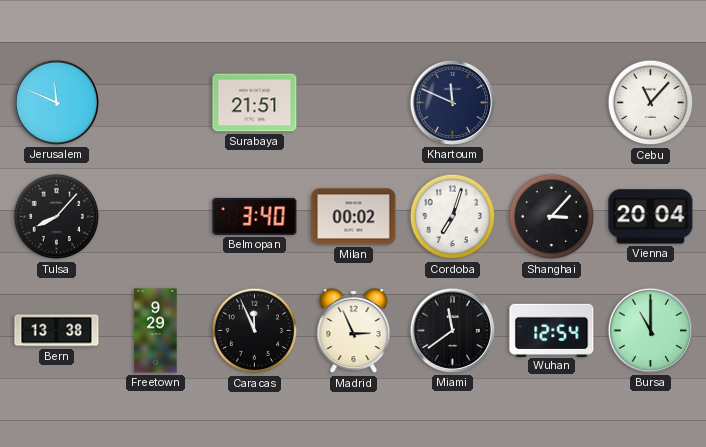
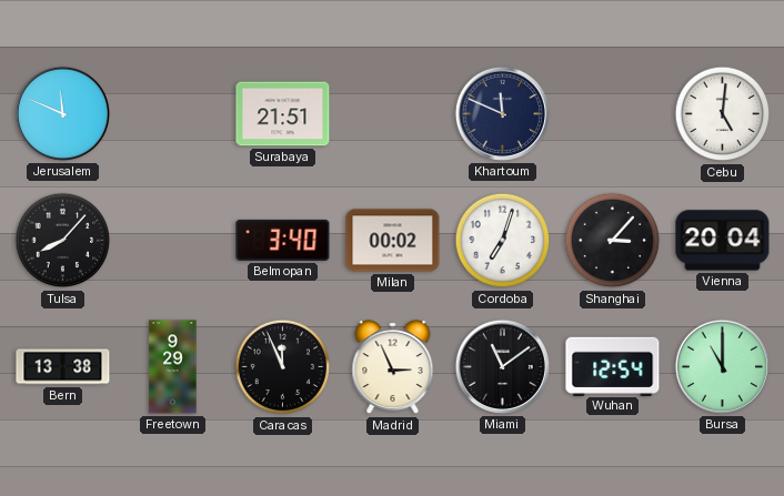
Cebu: 11:07 -> 5:01
Miami: 11:39 -> 11:09
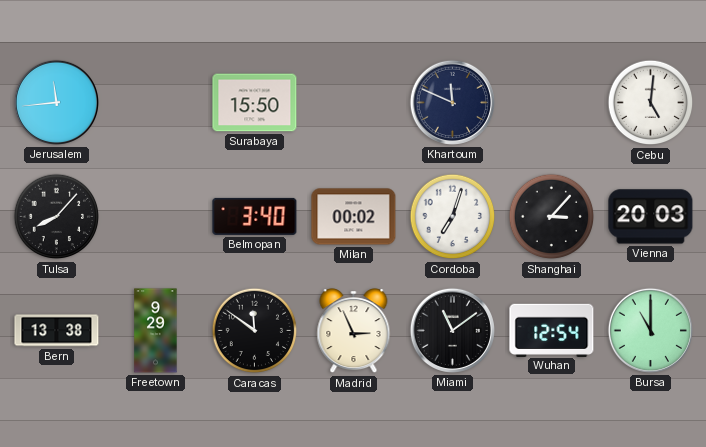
Jerusalem: 11:49 -> 11:44
Surabaya: 21:51 -> 15:50
Vienna: 20:04 -> 20:03
Caracas: 11:56 -> 11:51
